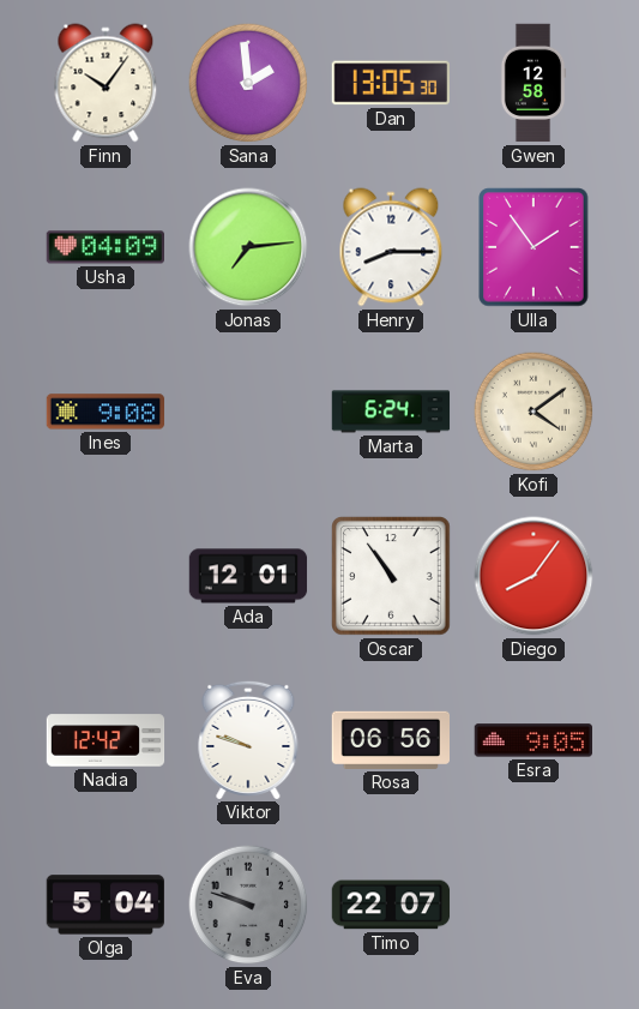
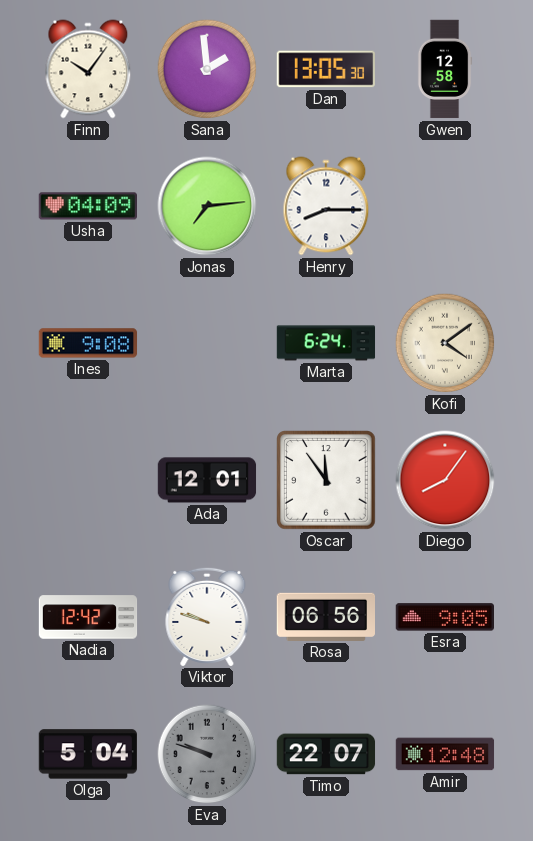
Ulla: 1:54 -> none
Oscar: 10:54 -> 11:54
Amir: none -> 12:48
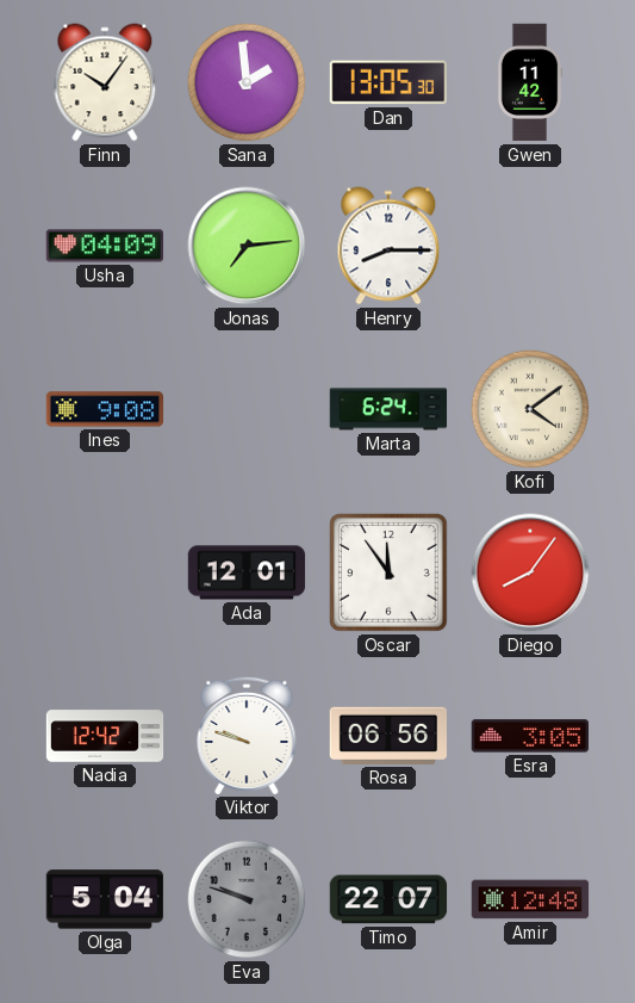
Gwen: 12:58 -> 11:42
Esra: 9:05 -> 3:05
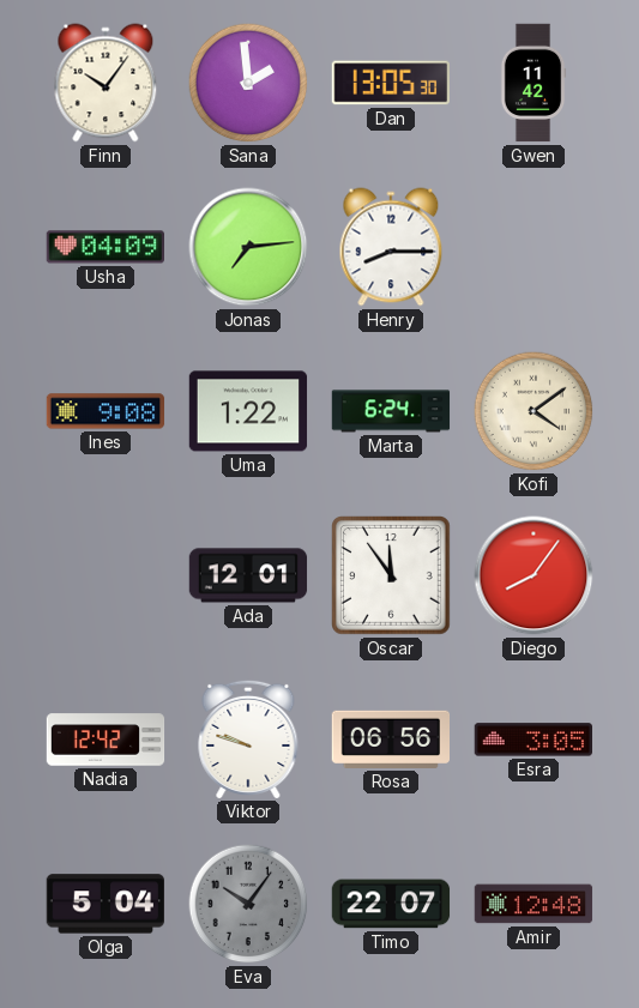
Uma: none -> 1:22
Eva: 9:48 -> 10:06
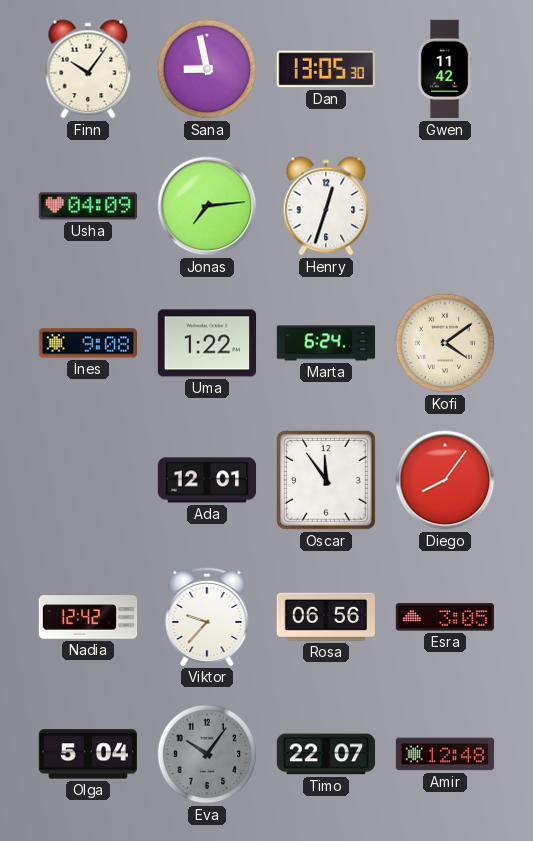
Sana: 1:59 -> 8:58
Henry: 8:15 -> 12:33
Viktor: 9:48 -> 9:37
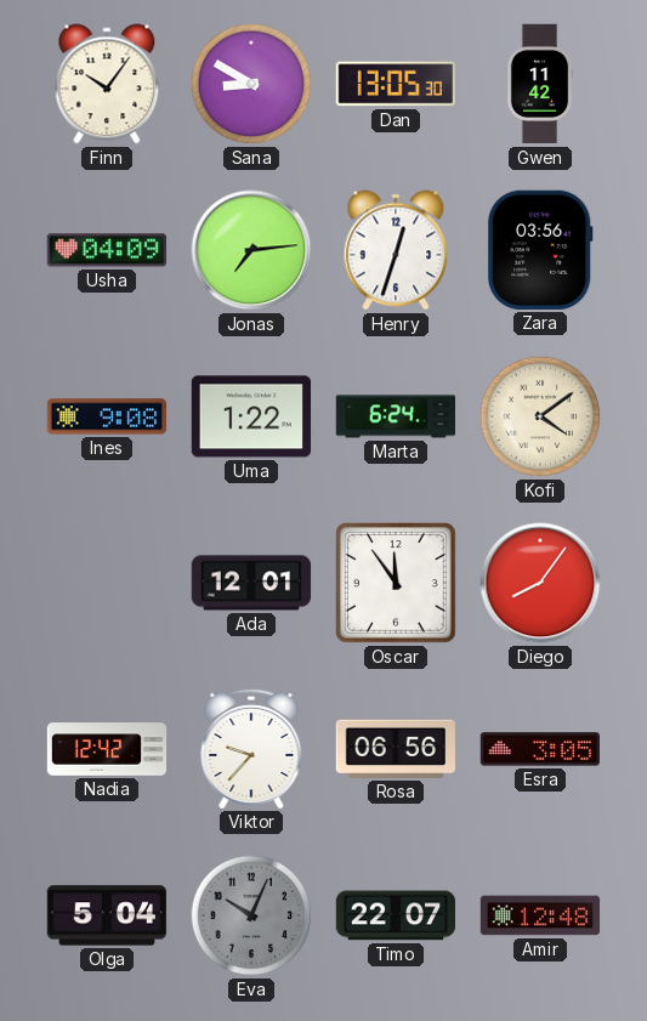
Sana: 8:58 -> 8:50
Zara: none -> 03:56
Eva: 10:06 -> 10:04
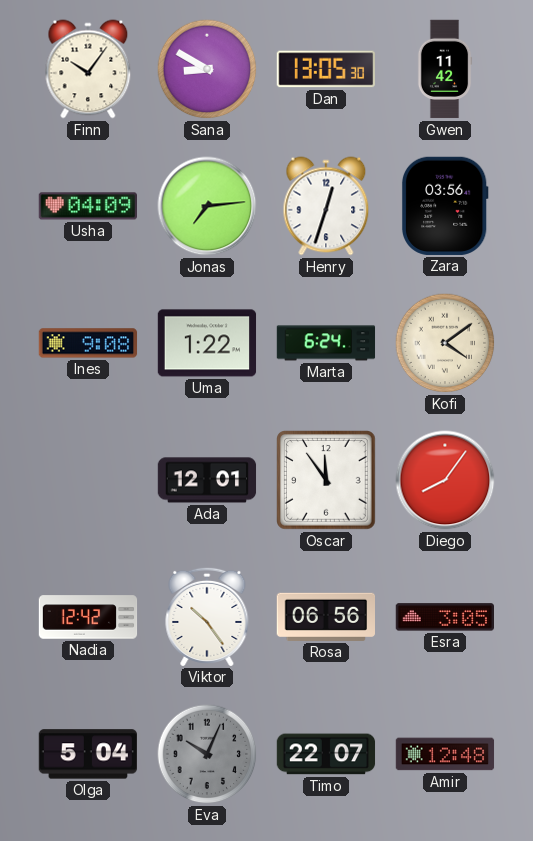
Viktor: 9:37 -> 10:24
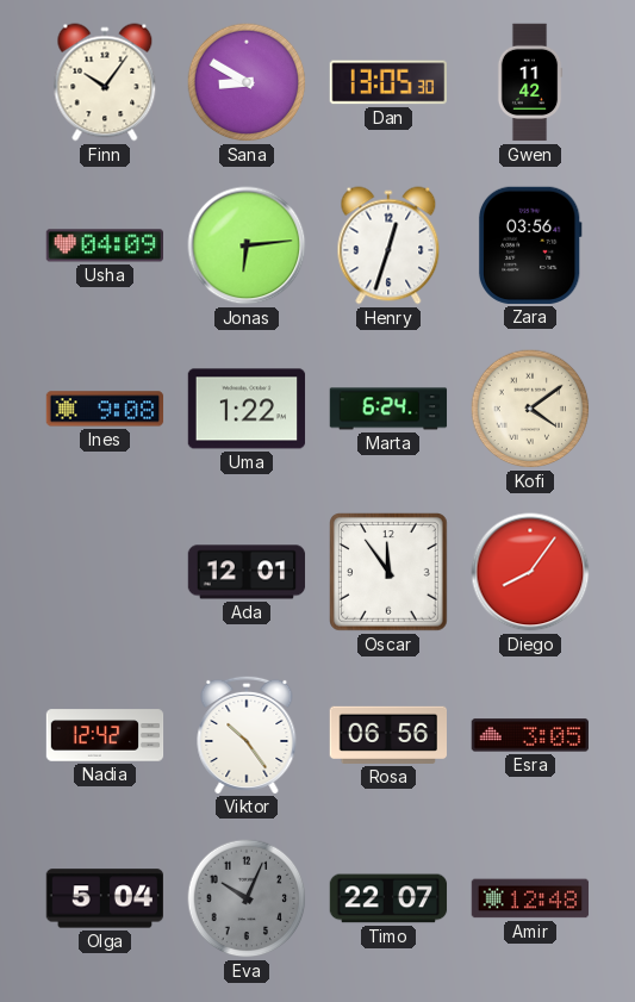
Jonas: 7:14 -> 6:14
